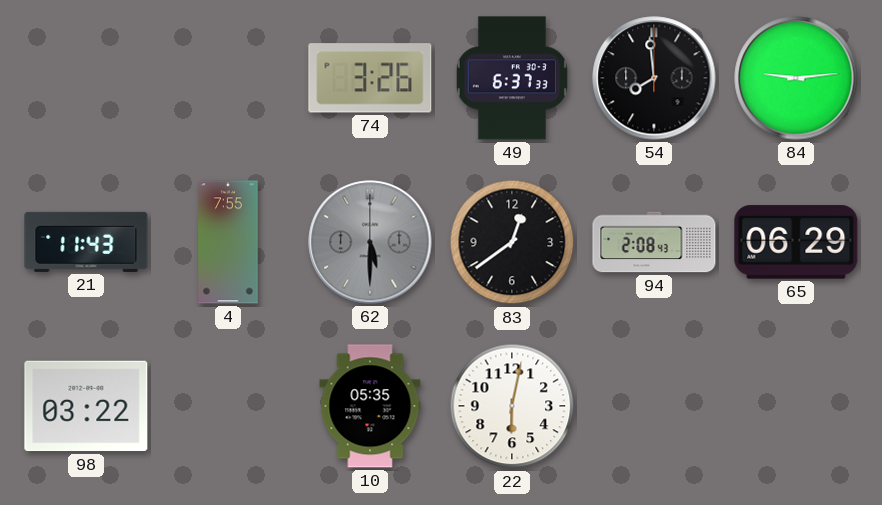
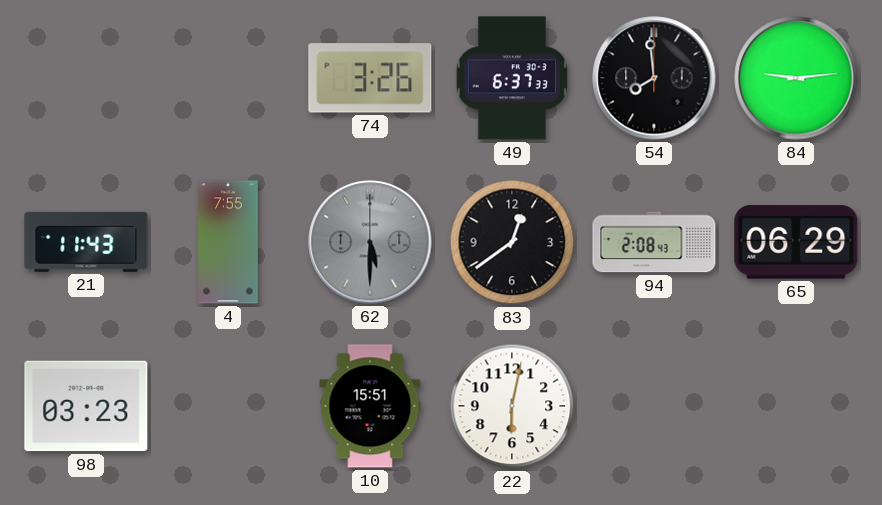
98: 03:22 -> 03:23
10: 05:35 -> 15:51
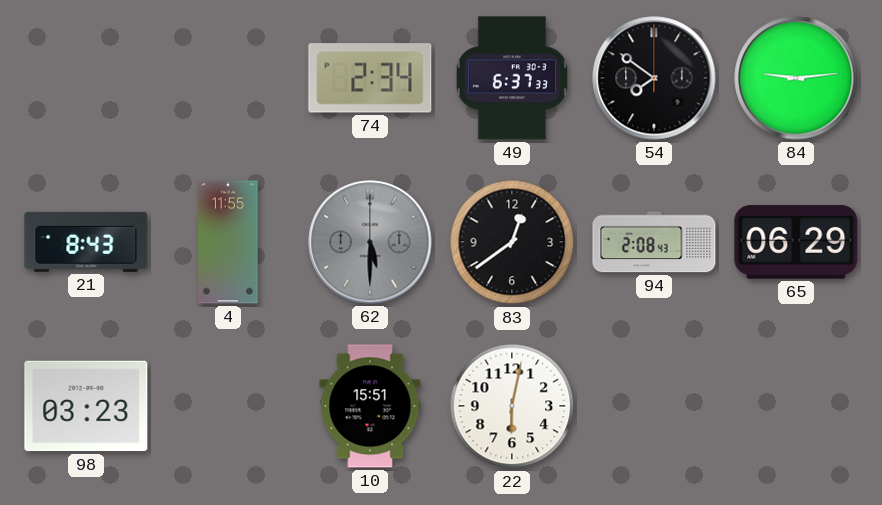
74: 3:26 -> 2:34
54: 7:59 -> 7:51
21: 11:43 -> 8:43
4: 7:55 -> 11:55
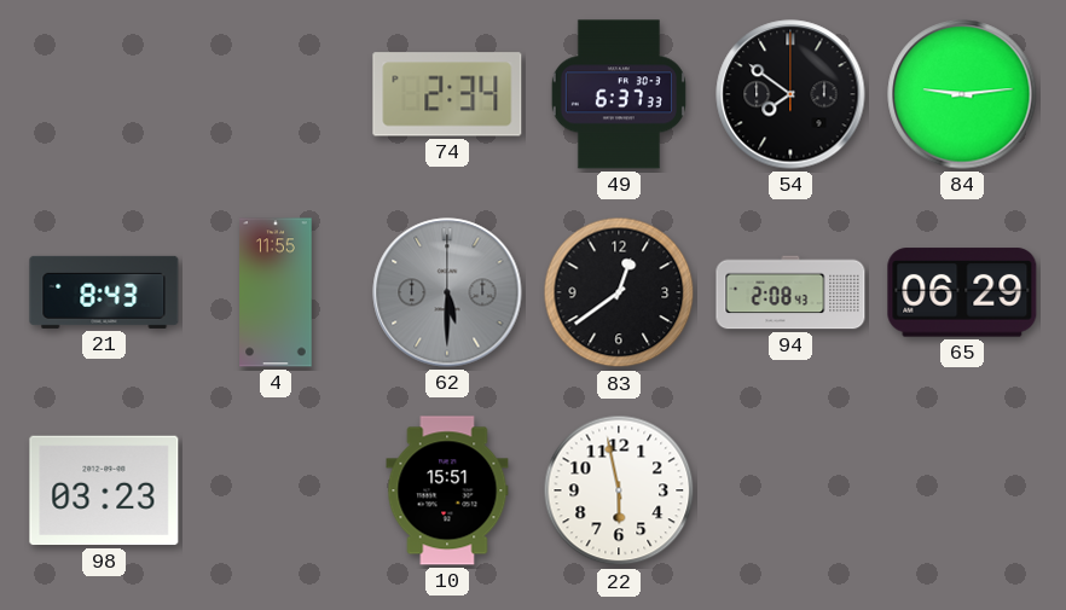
22: 6:02 -> 5:58
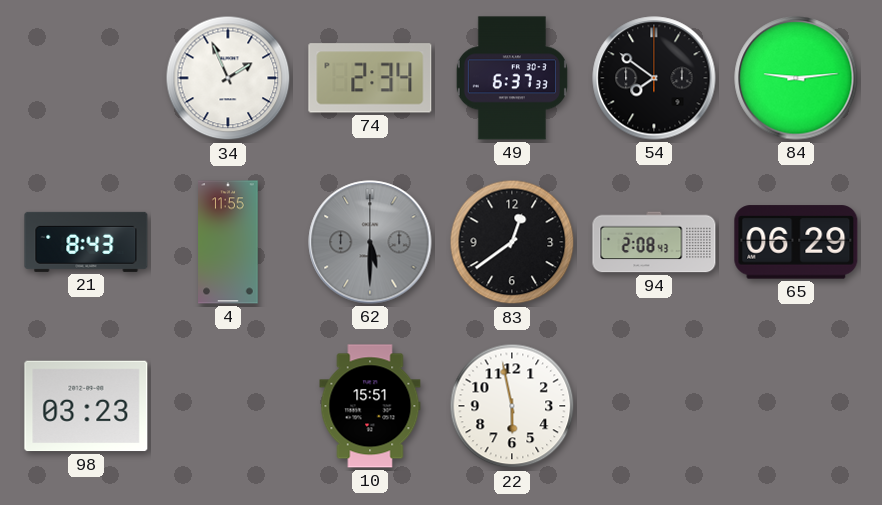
34: none -> 1:56
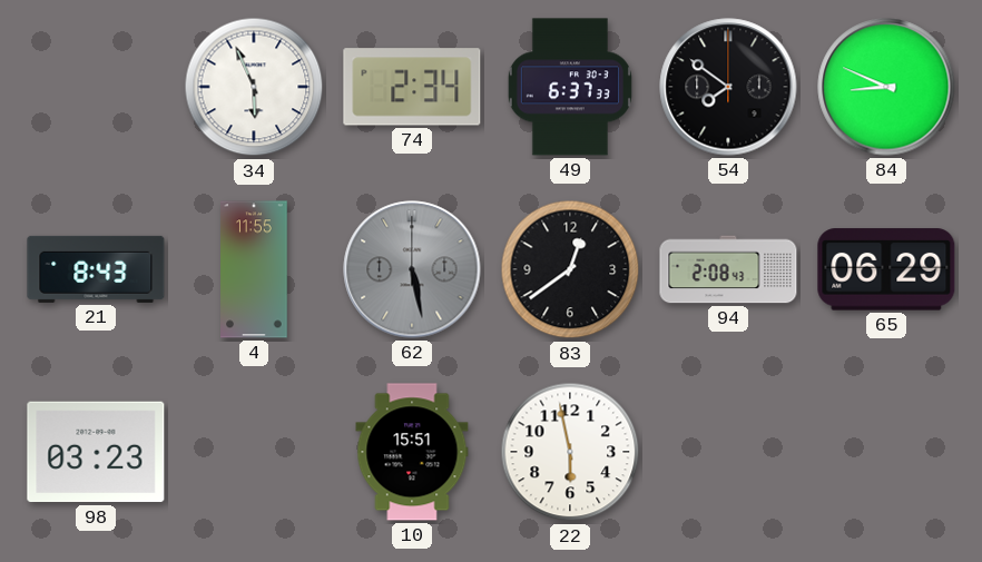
34: 1:56 -> 5:56
84: 9:14 -> 8:49
62: 5:30 -> 5:28
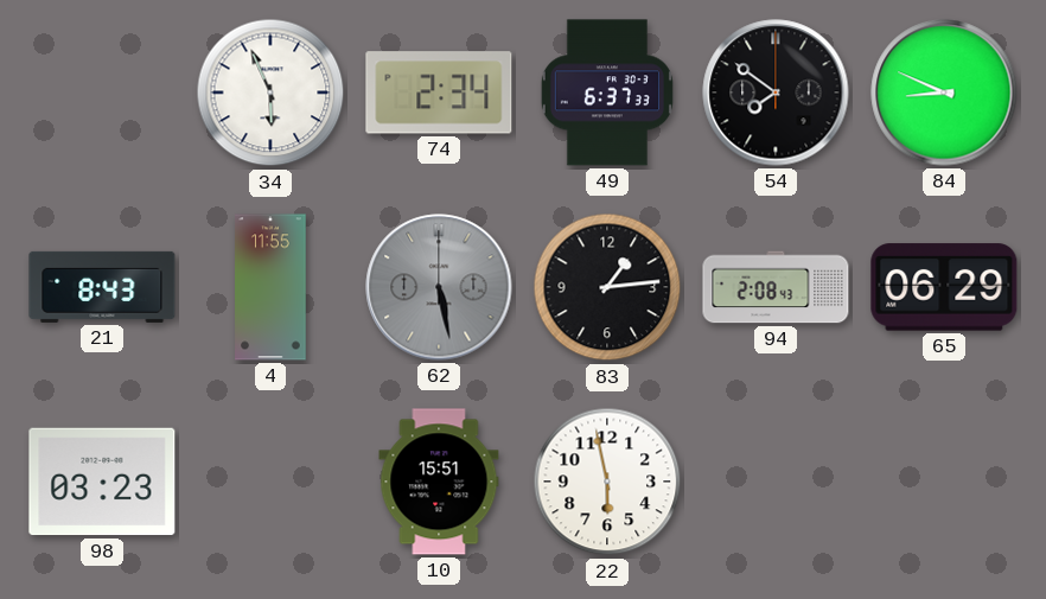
83: 12:39 -> 1:14
